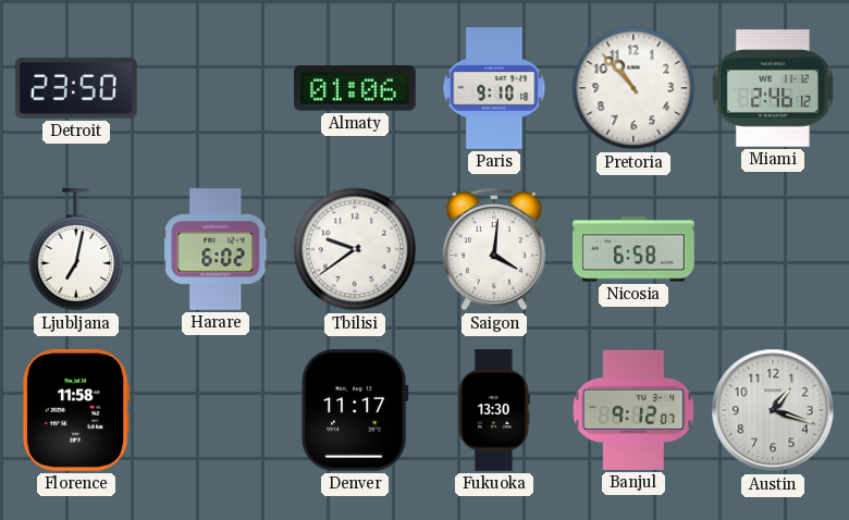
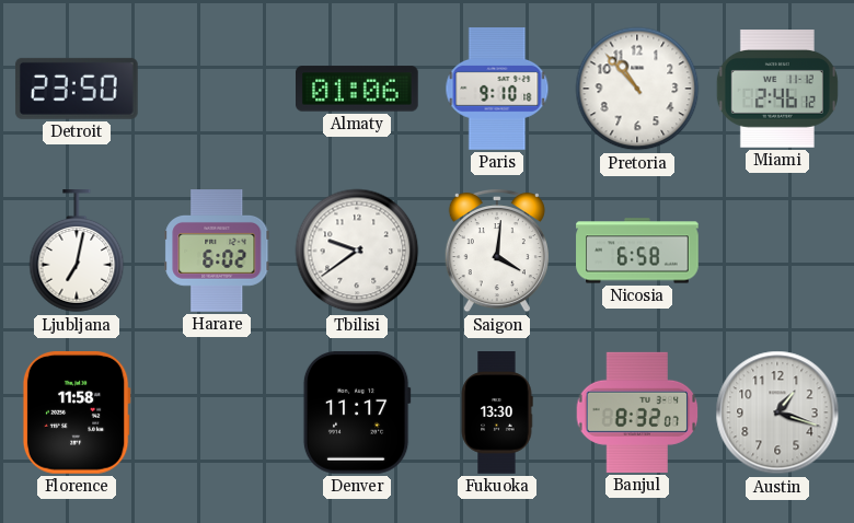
Banjul: 9:12 -> 8:32
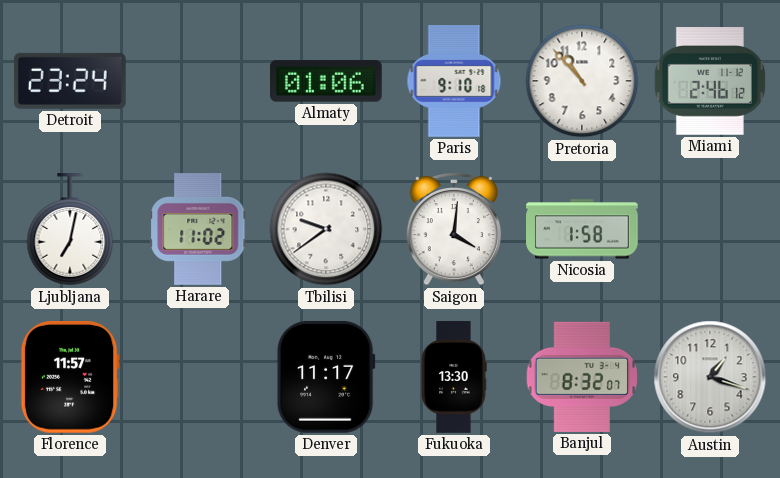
Detroit: 23:50 -> 23:24
Harare: 6:02 -> 11:02
Nicosia: 6:58 -> 1:58
Florence: 11:58 -> 11:57
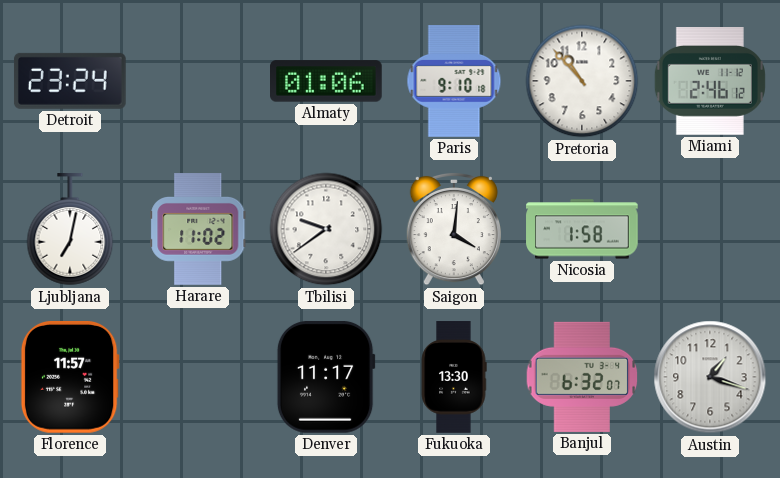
Banjul: 8:32 -> 6:32
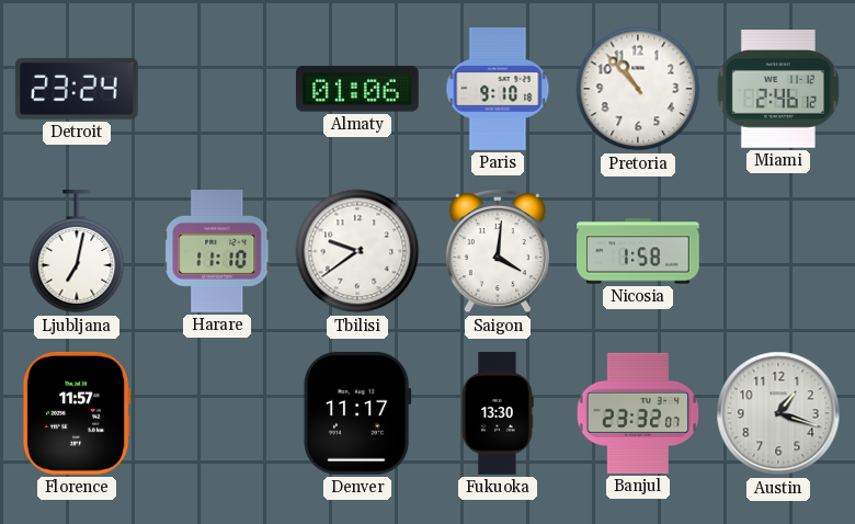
Harare: 11:02 -> 11:10
Banjul: 6:32 -> 23:32
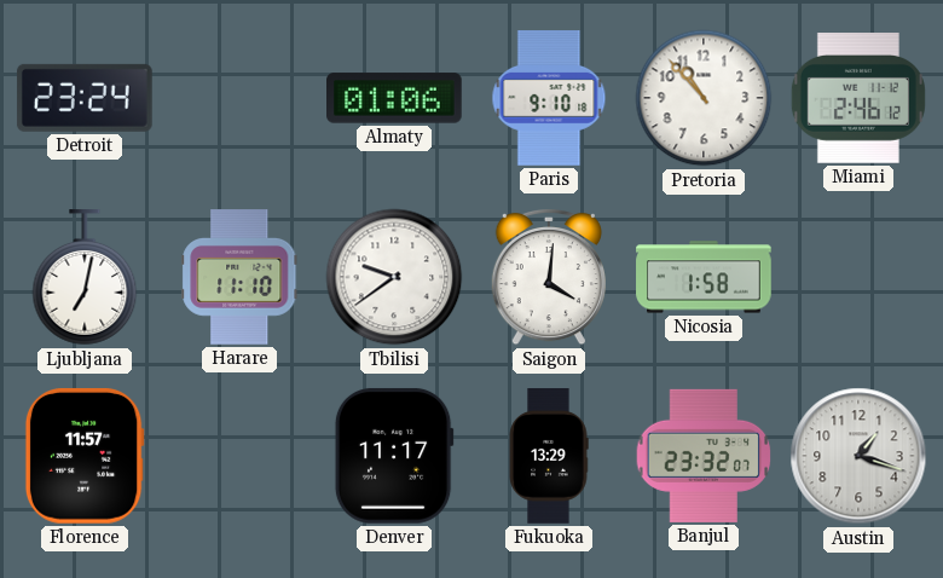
Fukuoka: 13:30 -> 13:29
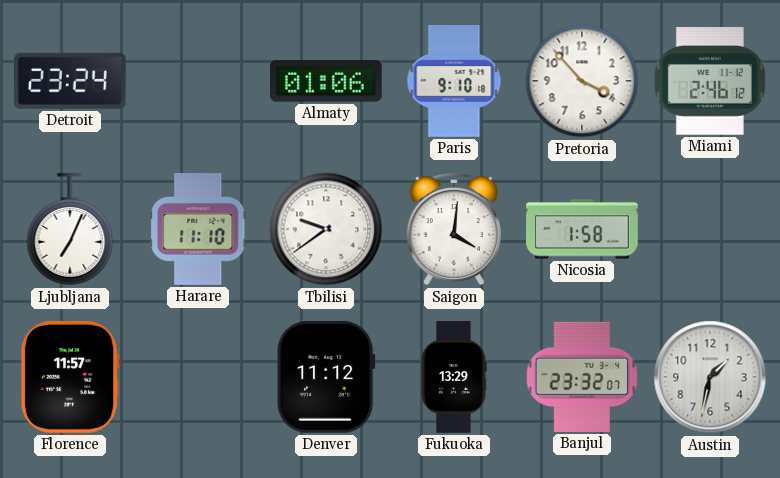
Pretoria: 10:53 -> 3:53
Ljubljana: 7:02 -> 7:04
Denver: 11:17 -> 11:12
Austin: 1:18 -> 1:32
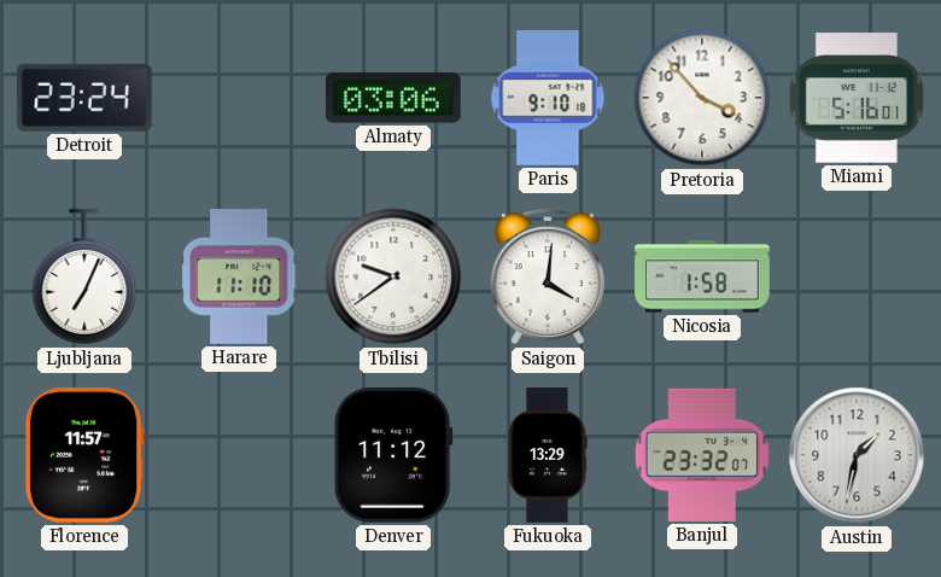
Almaty: 01:06 -> 03:06
Miami: 2:46 -> 5:16
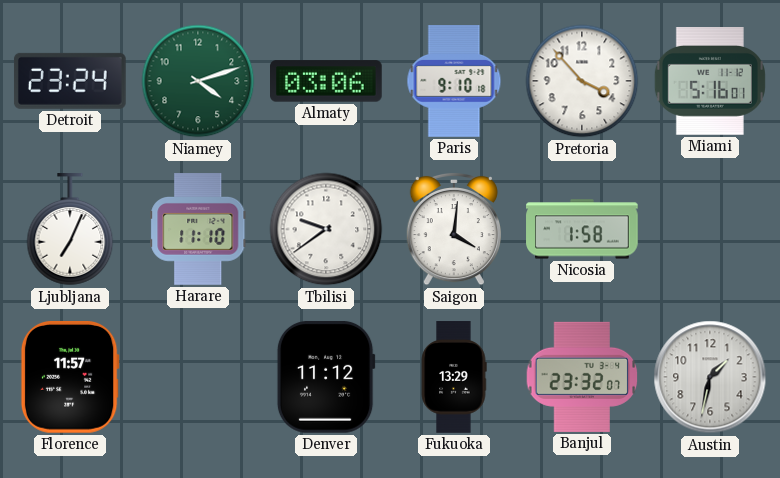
Niamey: none -> 4:12
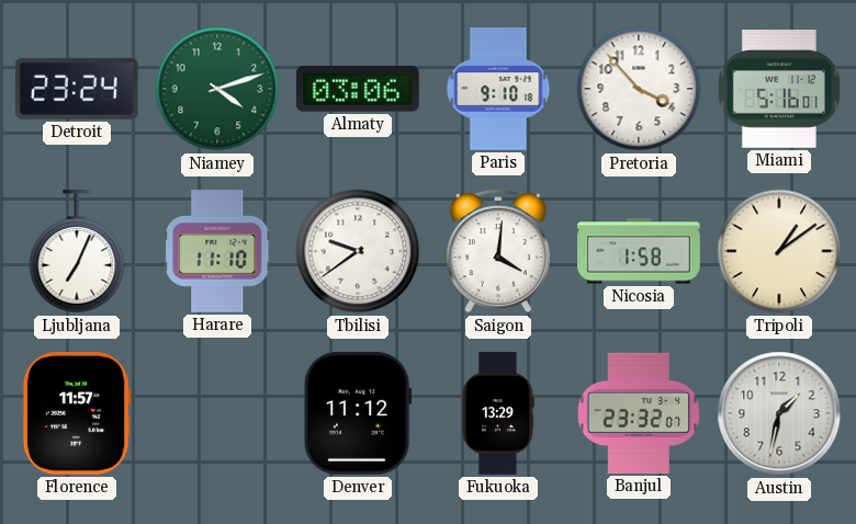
Tripoli: none -> 1:09
